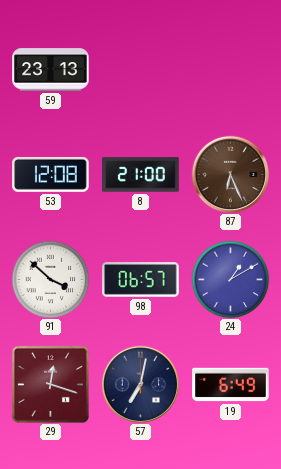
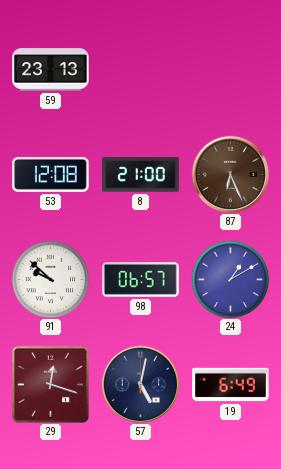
91: 3:52 -> 9:52
57: 7:02 -> 5:02
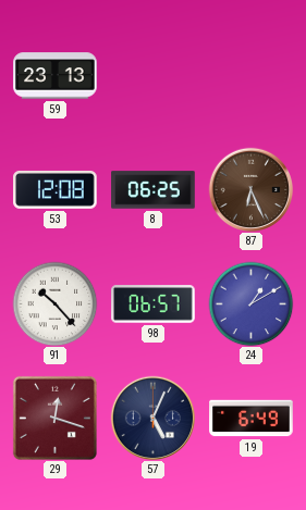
8: 21:00 -> 06:25
91: 9:52 -> 10:23
57: 5:02 -> 5:04
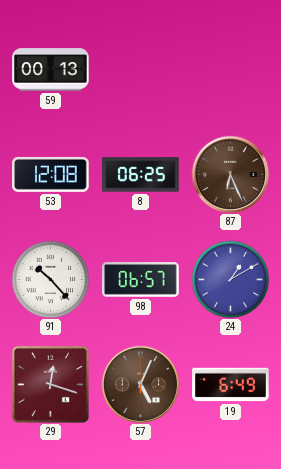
59: 23:13 -> 00:13
57 dial: navy -> brown
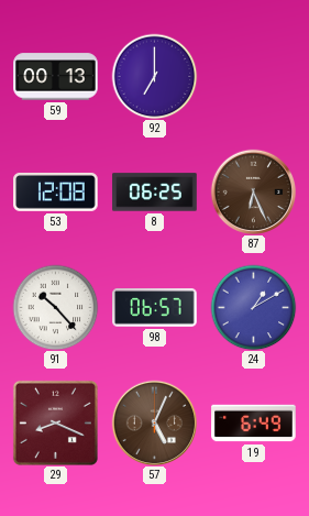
92: none -> 7:00
29: 12:18 -> 8:19
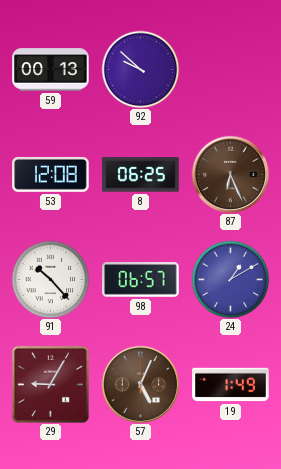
92: 7:00 -> 9:52
29: 8:19 -> 9:05
19: 6:49 -> 1:49
